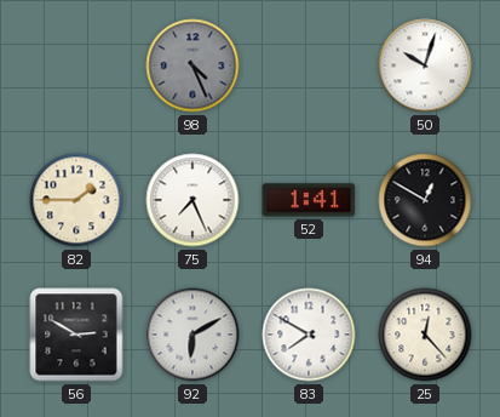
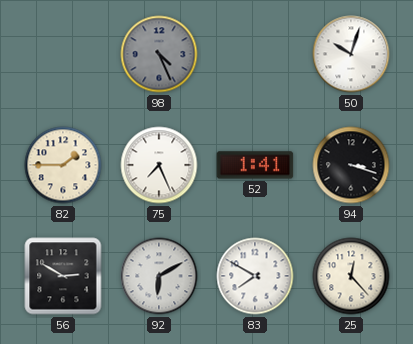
94: 12:50 -> 3:18
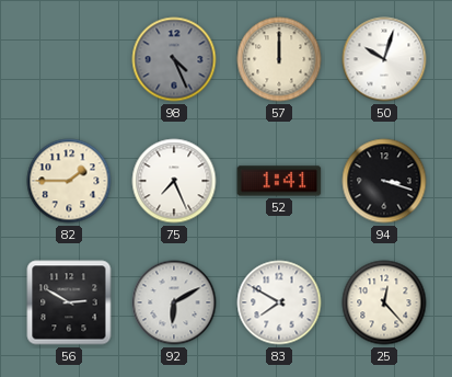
57: none -> 12:00
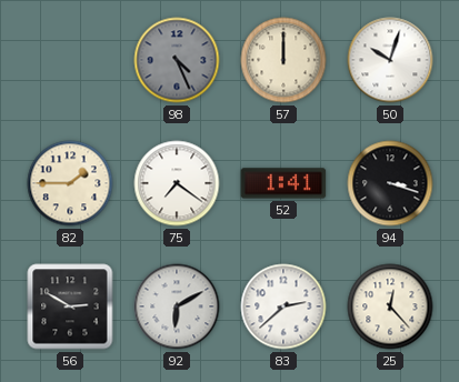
75: 7:26 -> 7:21
83: 7:50 -> 2:38
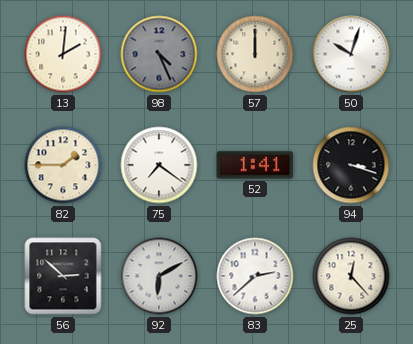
13: none -> 2:01
56: 2:50 -> 2:52
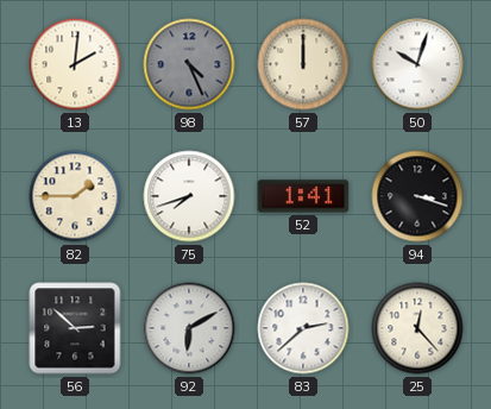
75: 7:21 -> 7:42
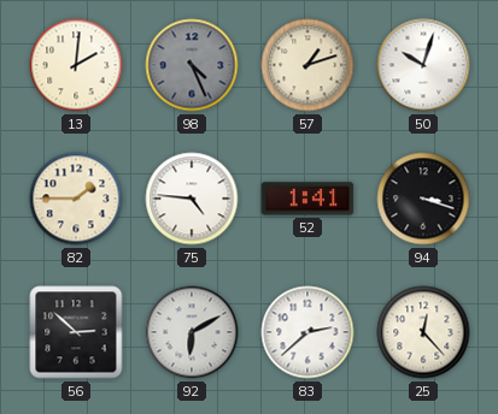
57: 12:00 -> 1:12
75: 7:42 -> 4:46
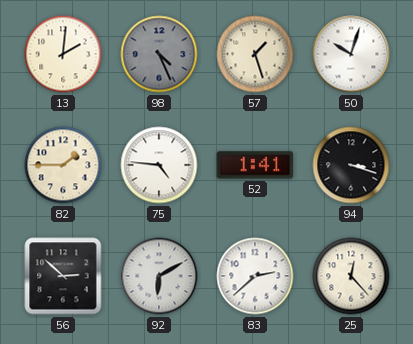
57: 1:12 -> 1:27
